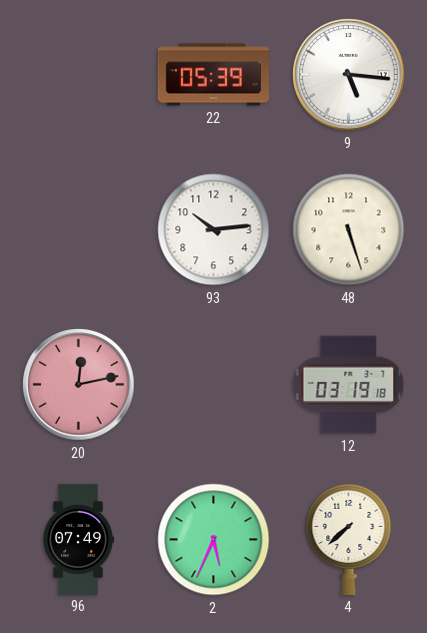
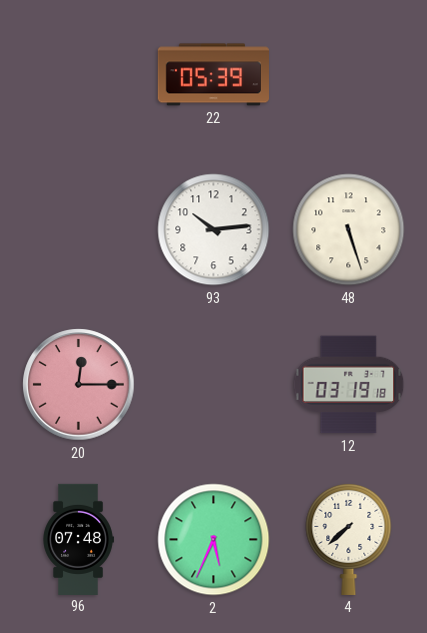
9: 5:16 -> none
20: 12:13 -> 12:15
96: 07:49 -> 07:48
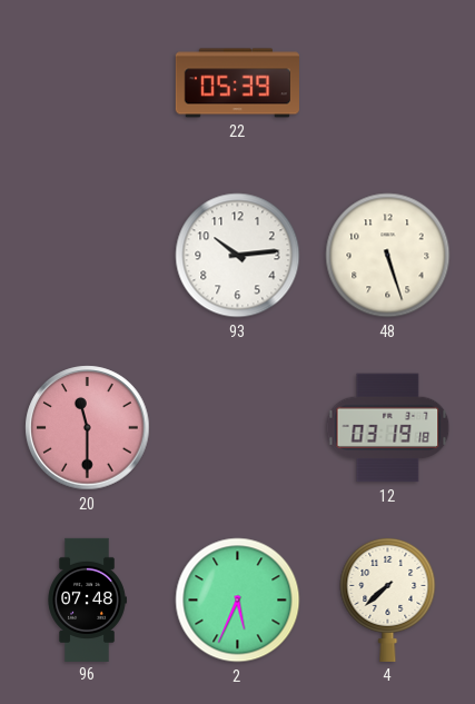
20: 12:15 -> 11:30
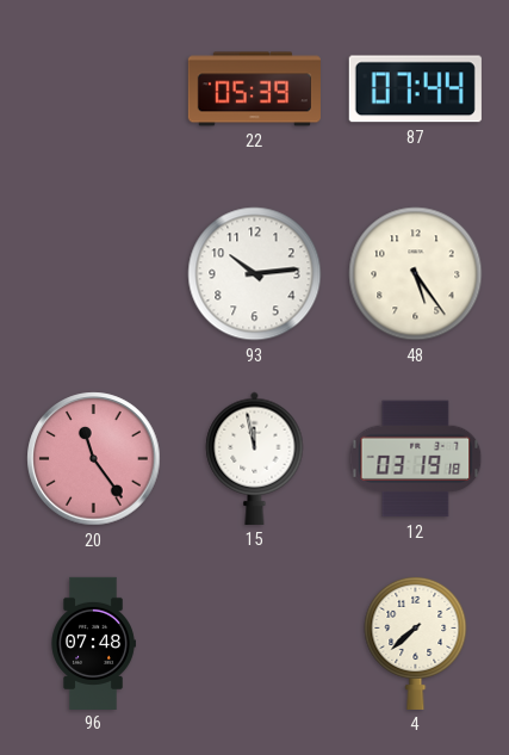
87: none -> 07:44
48: 5:27 -> 5:24
20: 11:30 -> 11:24
15: none -> 11:58
2: 5:34 -> none
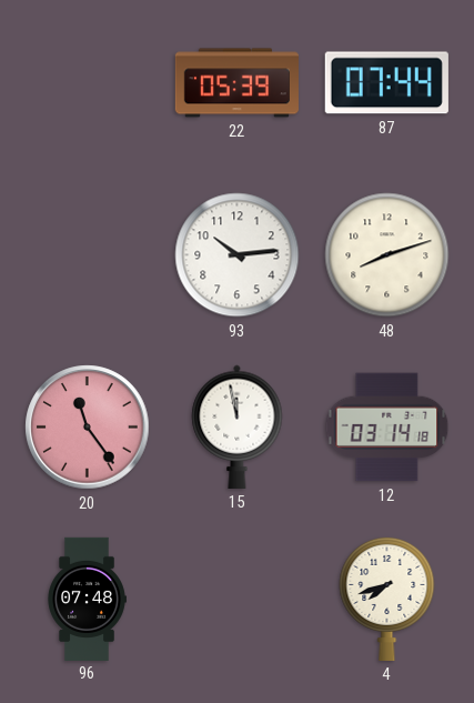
48: 5:24 -> 8:12
12: 03:19 -> 03:14
4: 7:38 -> 7:42
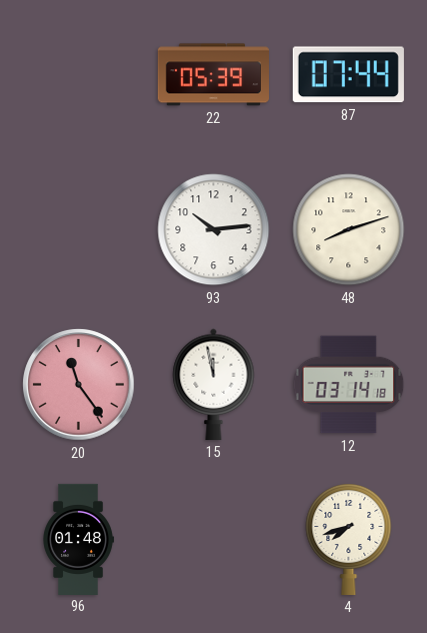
96: 07:48 -> 01:48
